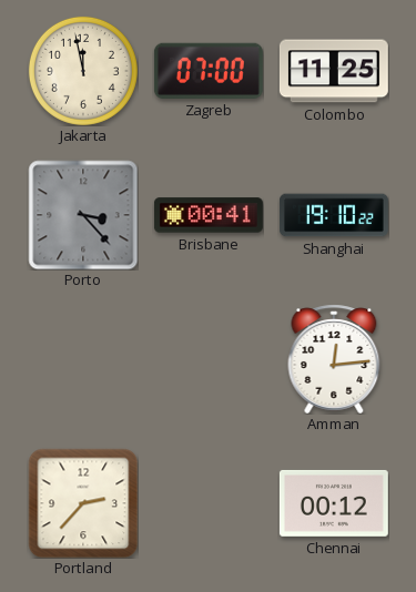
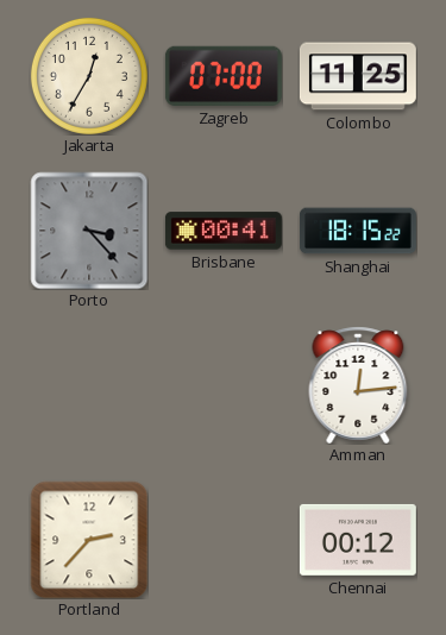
Jakarta: 11:58 -> 12:35
Shanghai: 19:10 -> 18:15
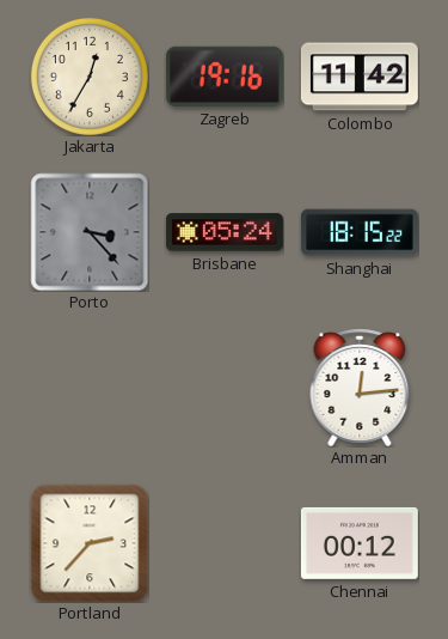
Zagreb: 07:00 -> 19:16
Colombo: 11:25 -> 11:42
Brisbane: 00:41 -> 05:24
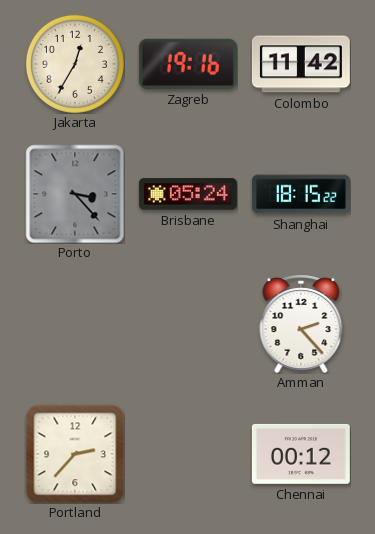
Amman: 12:14 -> 2:23
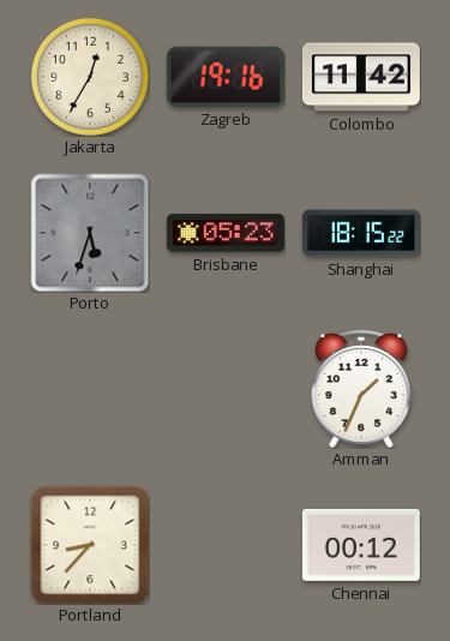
Porto: 3:23 -> 5:33
Brisbane: 05:24 -> 05:23
Amman: 2:23 -> 1:34
Portland: 2:37 -> 8:37
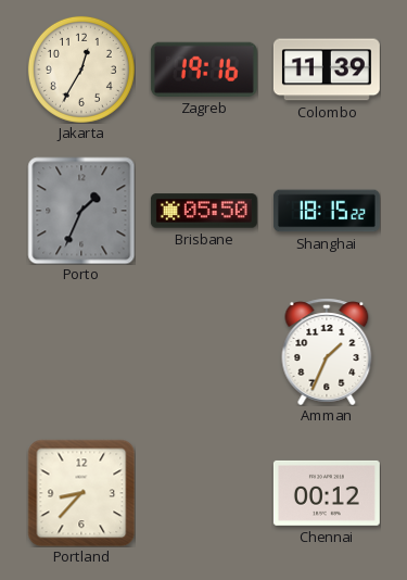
Colombo: 11:42 -> 11:39
Porto: 5:33 -> 1:34
Brisbane: 05:23 -> 05:50
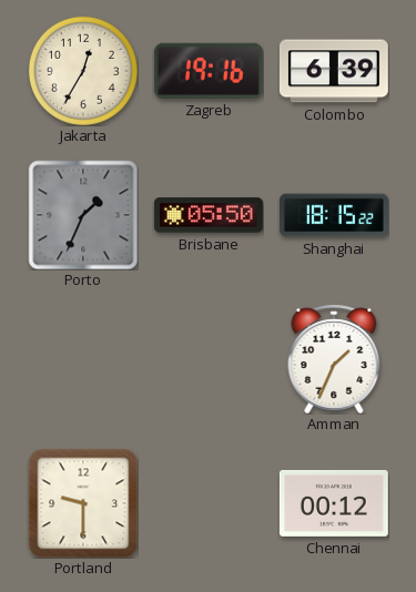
Colombo: 11:39 -> 6:39
Portland: 8:37 -> 9:30
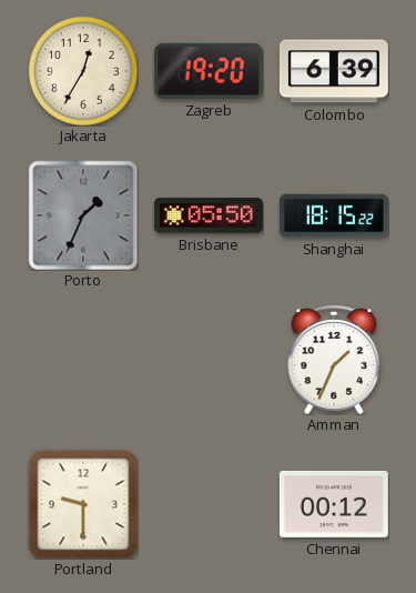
Zagreb: 19:16 -> 19:20
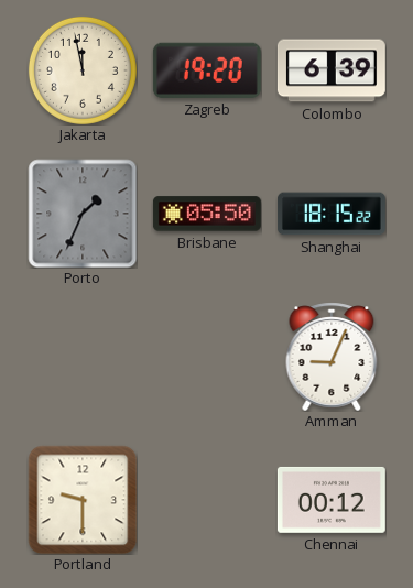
Jakarta: 12:35 -> 11:58
Amman: 1:34 -> 9:04
